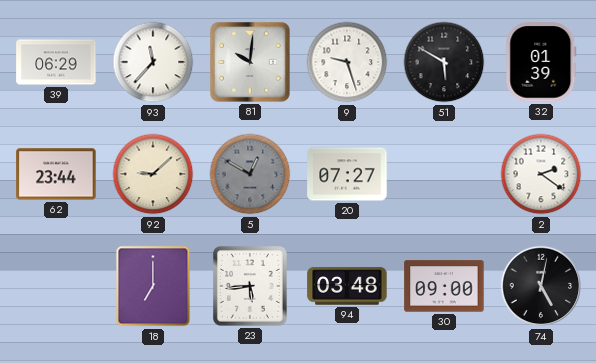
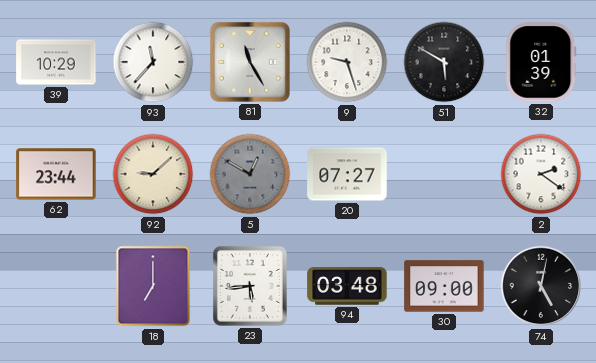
39: 06:29 -> 10:29
81: 10:01 -> 11:25
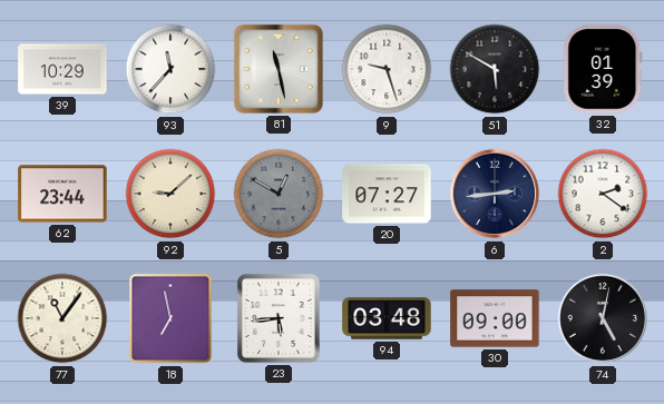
81: 11:25 -> 11:28
6: none -> 2:44
77: none -> 11:06
18: 7:00 -> 6:58
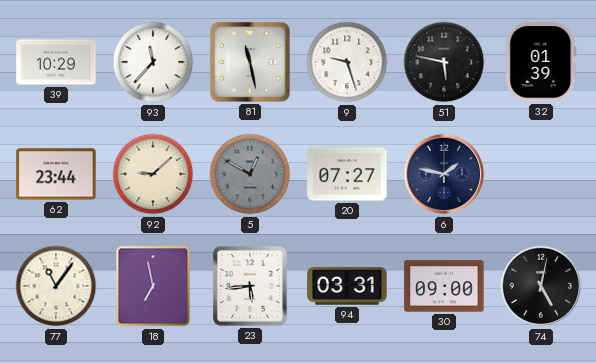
51: 5:50 -> 5:47
6: 2:44 -> 1:47
2: 2:21 -> none
94: 03:48 -> 03:31
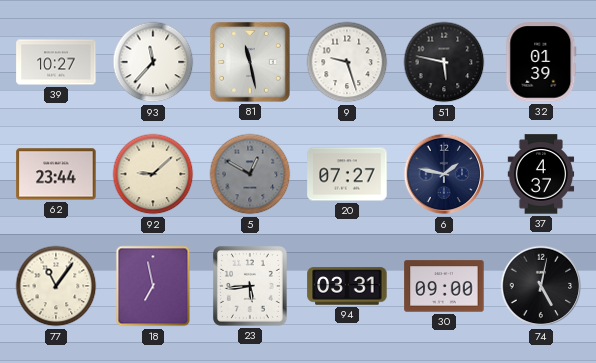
39: 10:29 -> 10:27
37: none -> 4:37
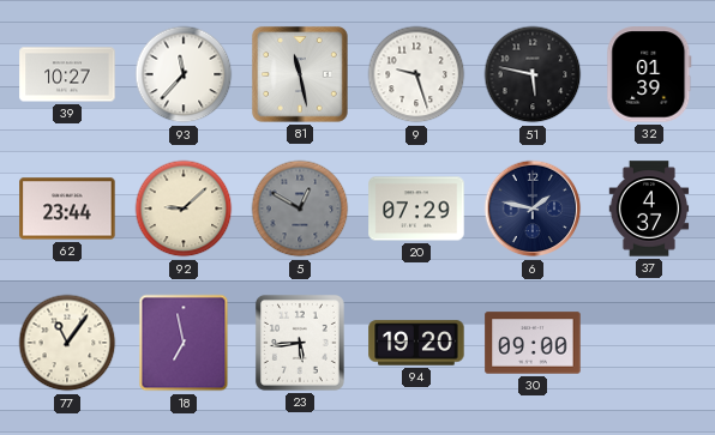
20: 07:27 -> 07:29
94: 03:31 -> 19:20
74: 5:02 -> none
